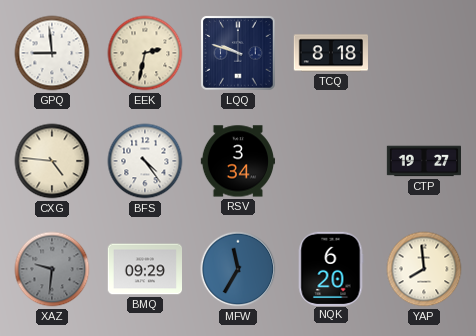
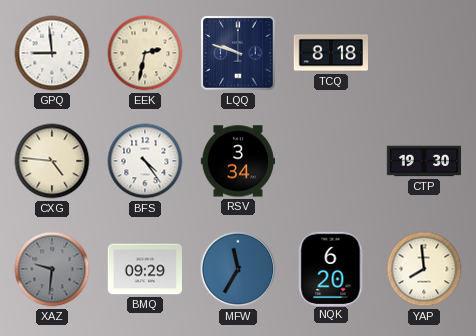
CTP: 19:27 -> 19:30
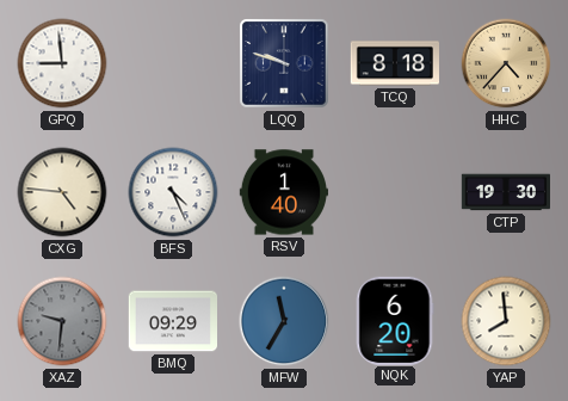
EEK: 2:32 -> none
HHC: none -> 4:37
BFS: 4:24 -> 4:26
RSV: 3:34 -> 1:40
